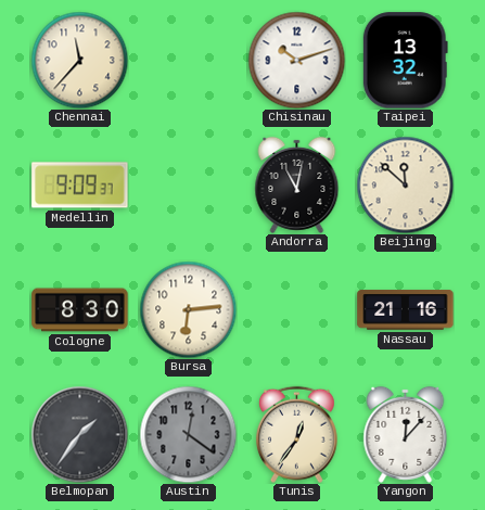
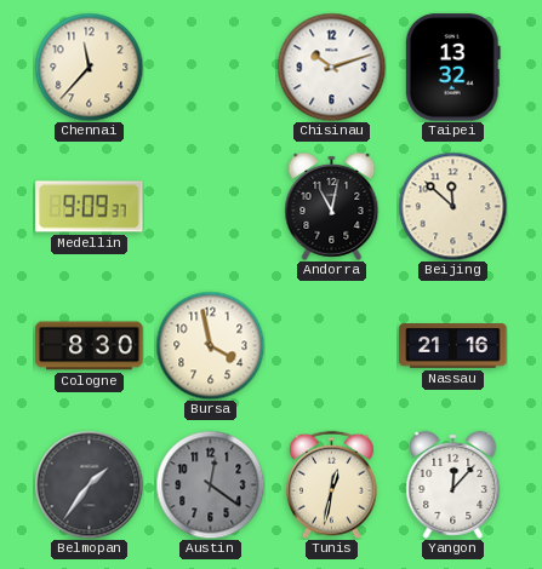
Bursa: 6:14 -> 3:58
Tunis: 12:36 -> 12:32
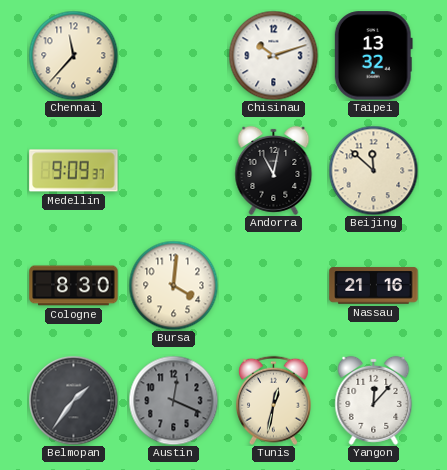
Bursa: 3:58 -> 4:01
Austin: 12:21 -> 12:19
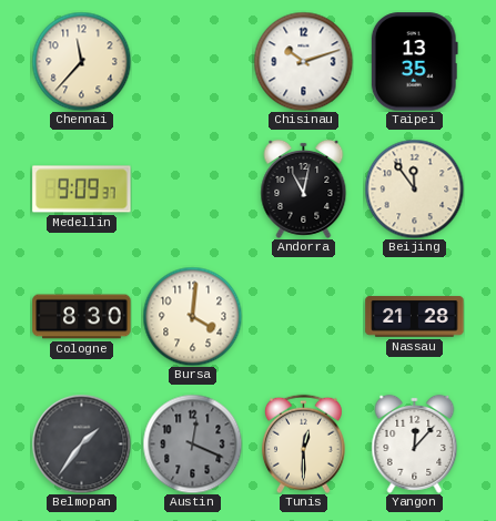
Taipei: 13:32 -> 13:35
Beijing: 11:52 -> 11:54
Nassau: 21:16 -> 21:28
Tunis: 12:32 -> 12:30
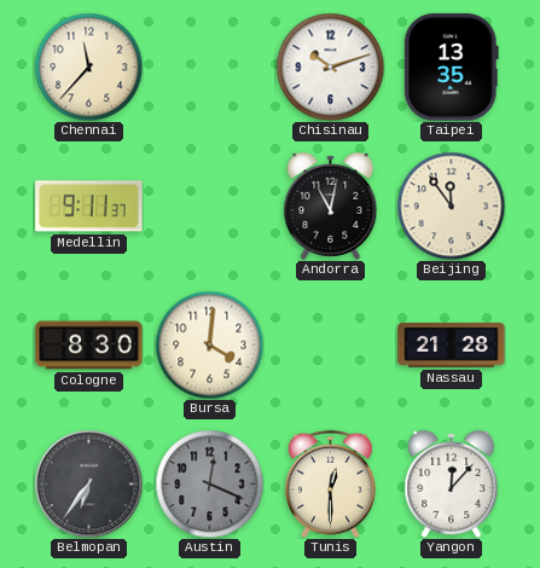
Medellin: 9:09 -> 9:11
Belmopan: 1:36 -> 6:36
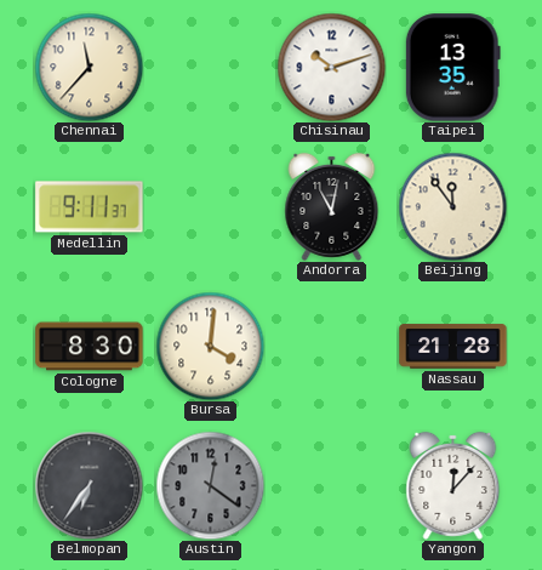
Austin: 12:19 -> 12:21
Tunis: 12:30 -> none
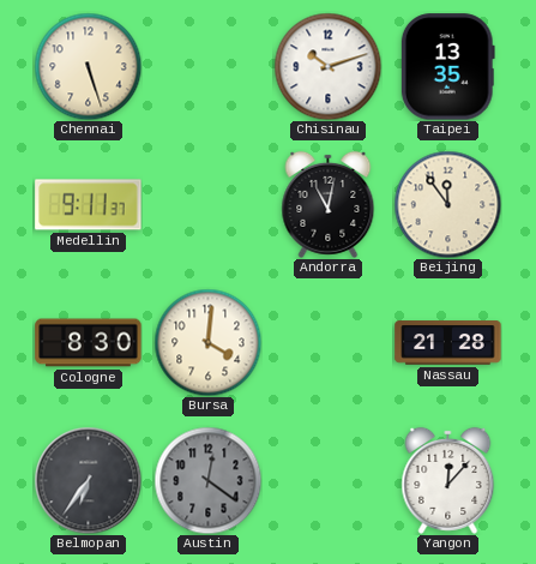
Chennai: 11:37 -> 5:27
